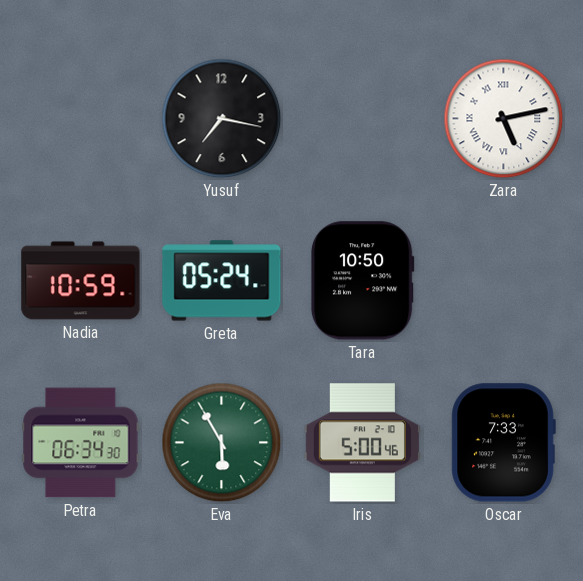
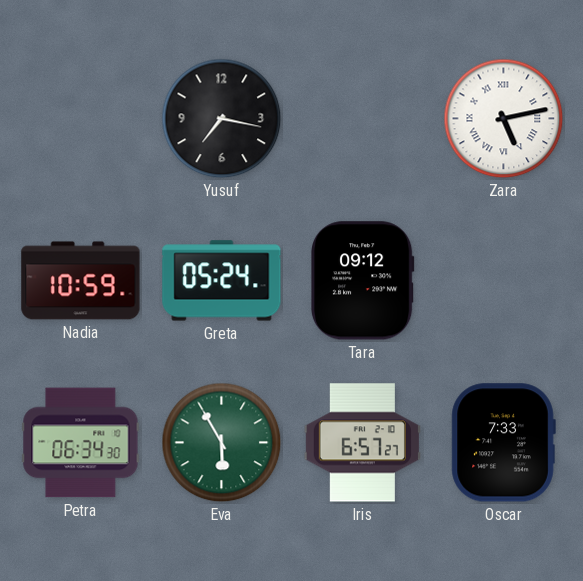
Tara: 10:50 -> 09:12
Iris: 5:00 -> 6:57
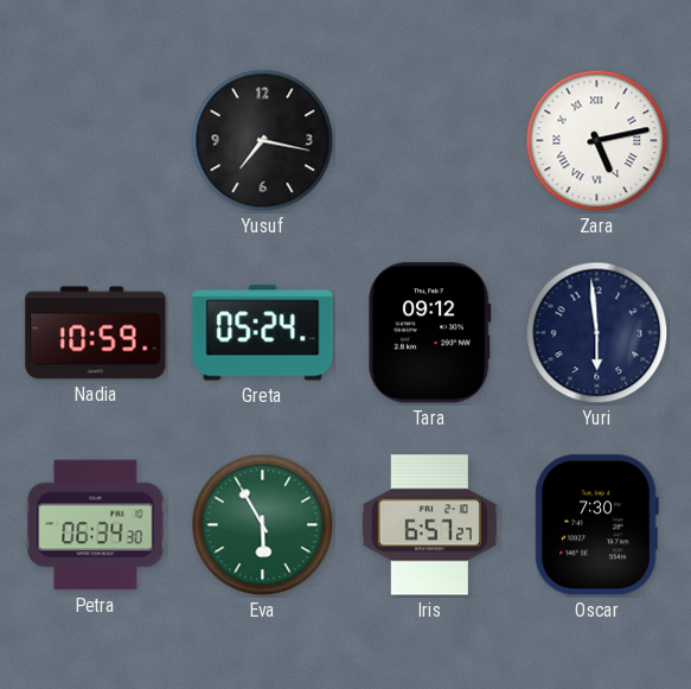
Yuri: none -> 5:59
Oscar: 7:33 -> 7:30
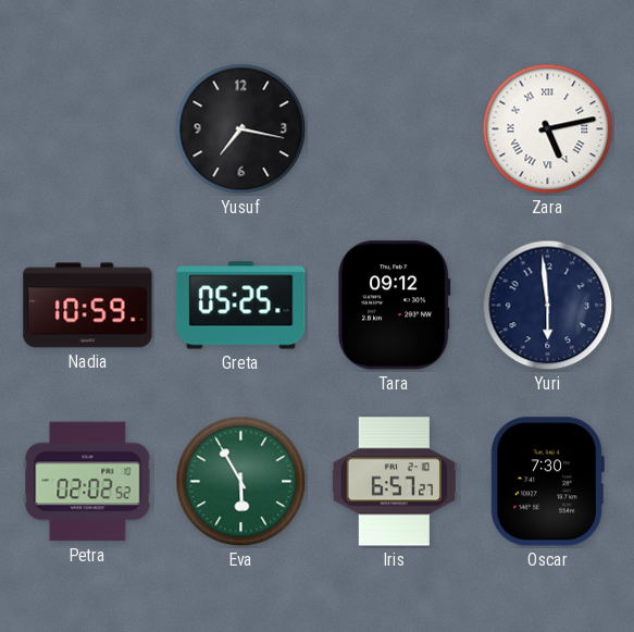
Greta: 05:24 -> 05:25
Petra: 06:34 -> 02:02
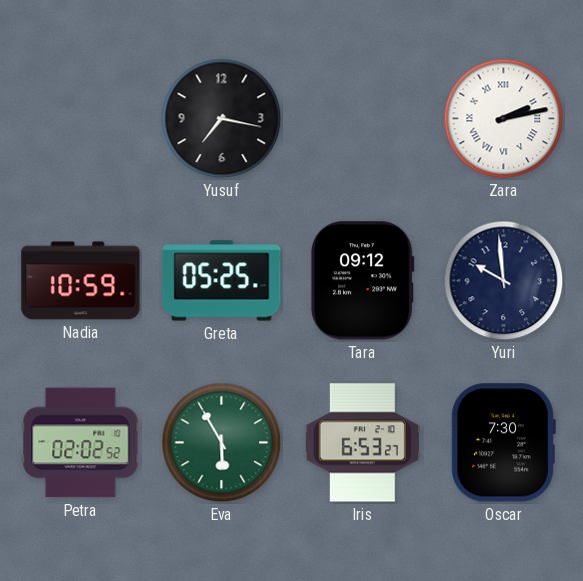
Zara: 5:13 -> 2:13
Yuri: 5:59 -> 9:59
Iris: 6:57 -> 6:53
